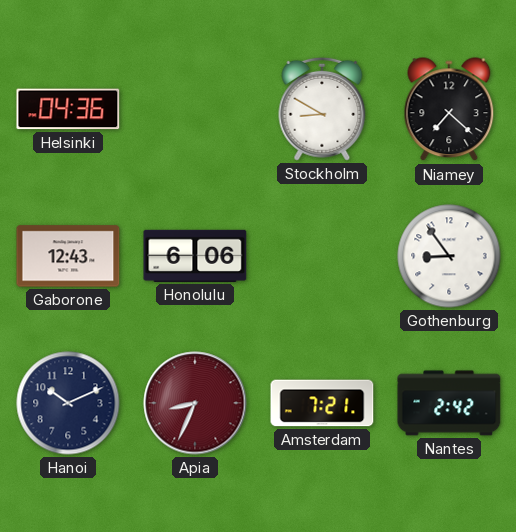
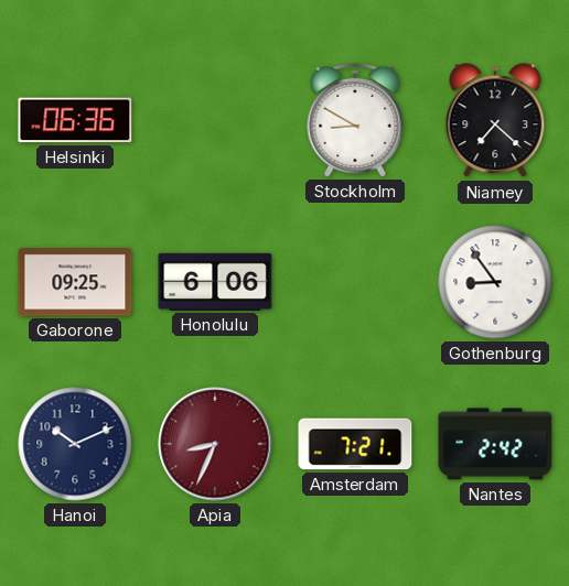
Helsinki: 04:36 -> 06:36
Gaborone: 12:43 -> 09:25
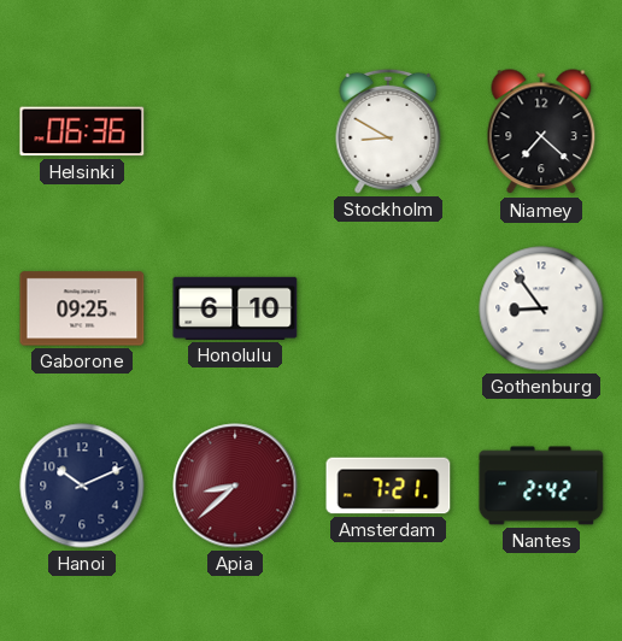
Honolulu: 6:06 -> 6:10
Apia: 8:34 -> 8:38
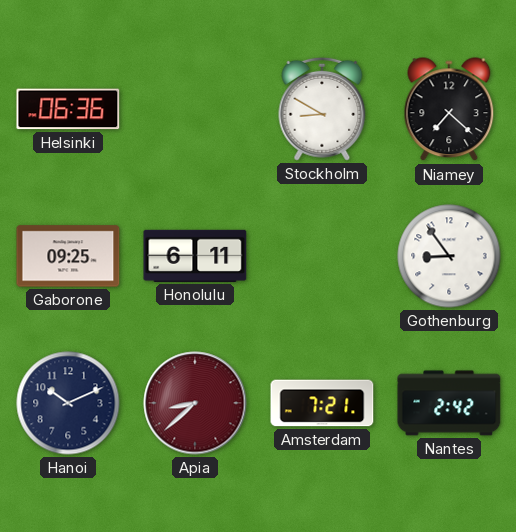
Honolulu: 6:10 -> 6:11
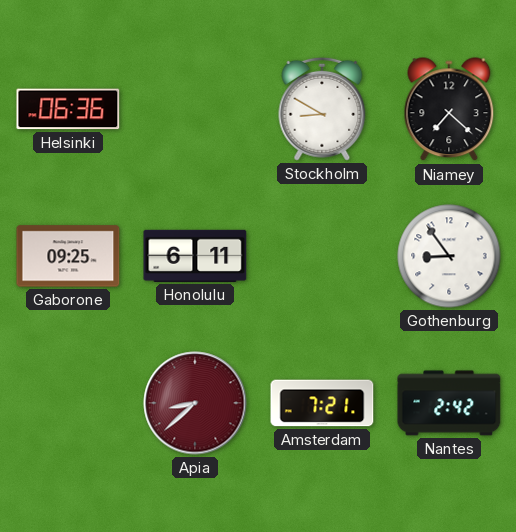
Hanoi: 10:11 -> none
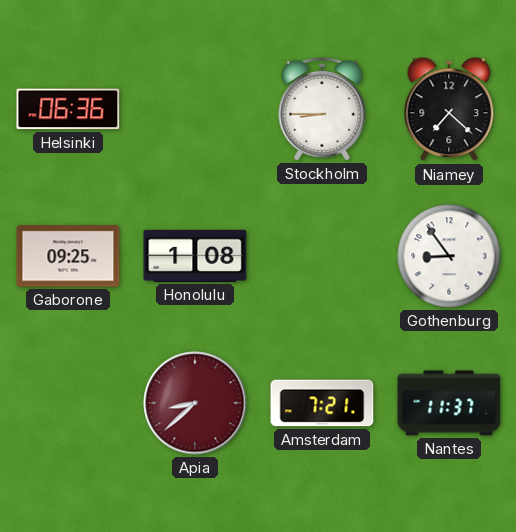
Stockholm: 8:50 -> 8:45
Honolulu: 6:11 -> 1:08
Nantes: 2:42 -> 11:37
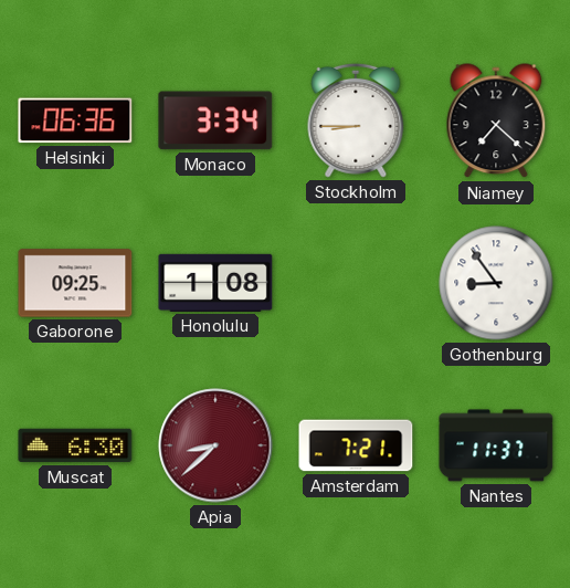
Monaco: none -> 3:34
Muscat: none -> 6:30
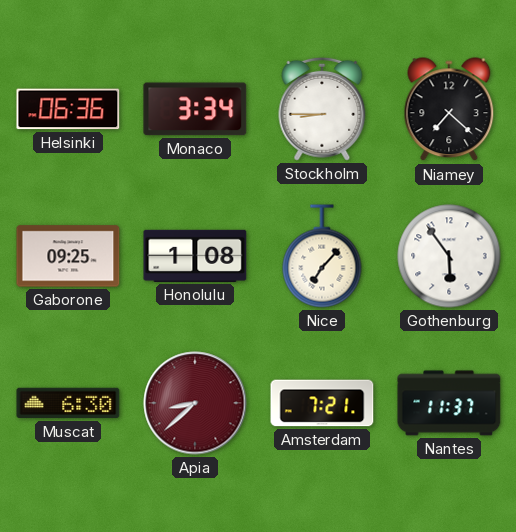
Nice: none -> 7:07
Gothenburg: 8:54 -> 5:54
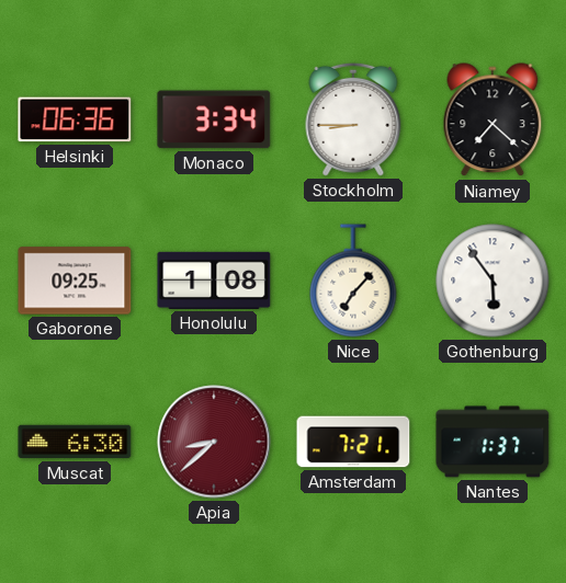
Nantes: 11:37 -> 1:37
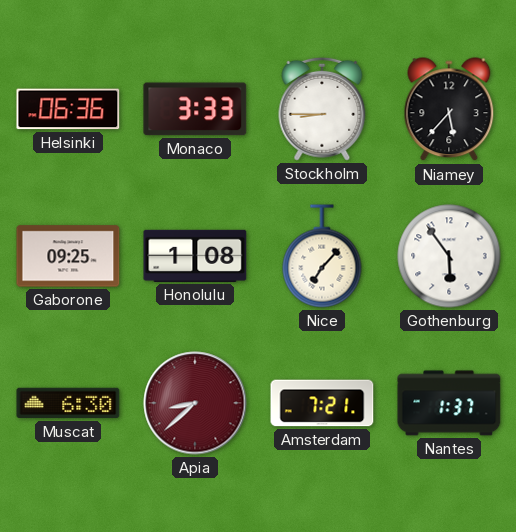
Monaco: 3:34 -> 3:33
Niamey: 7:22 -> 5:37
